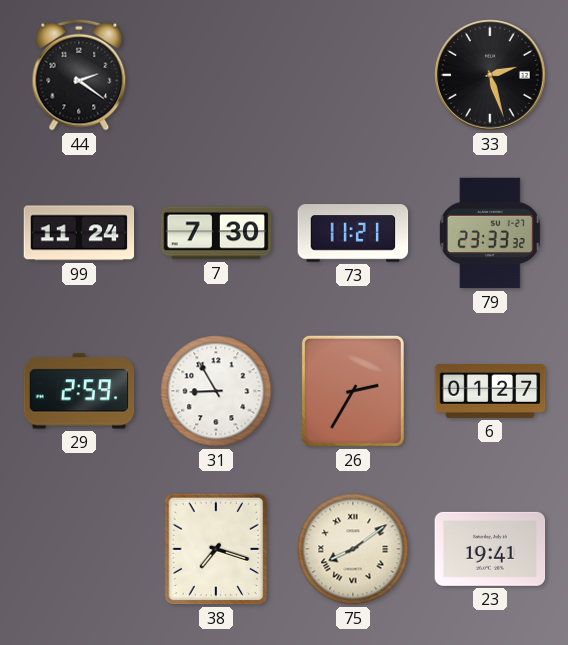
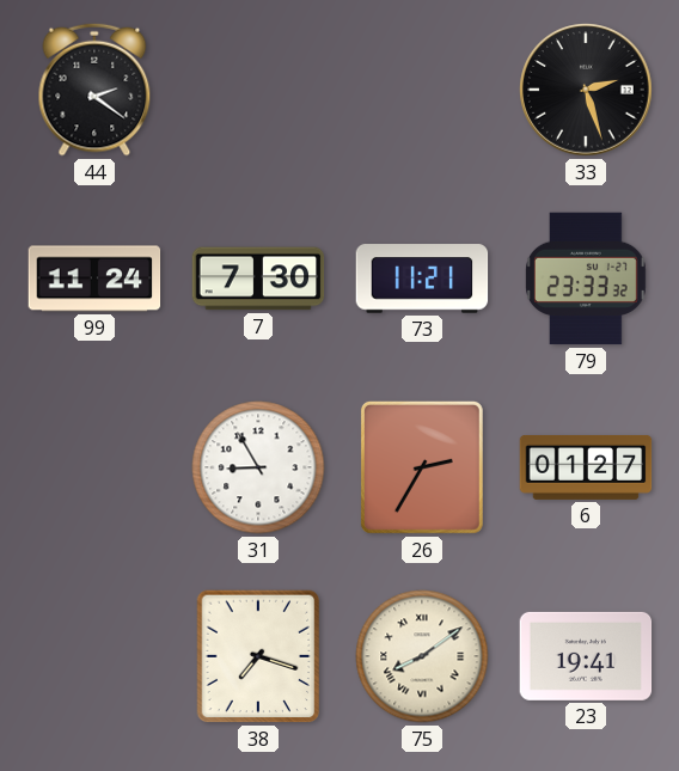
29: 2:59 -> none
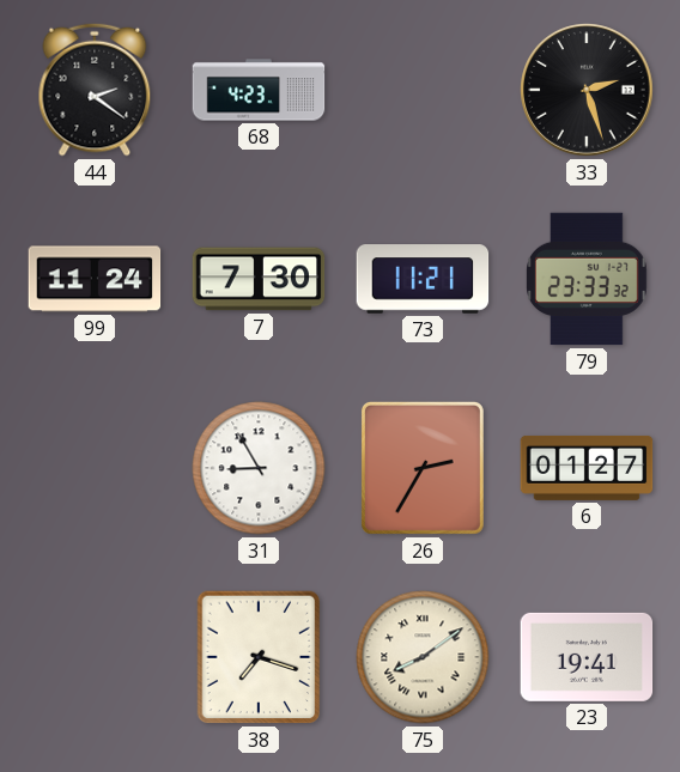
68: none -> 4:23
